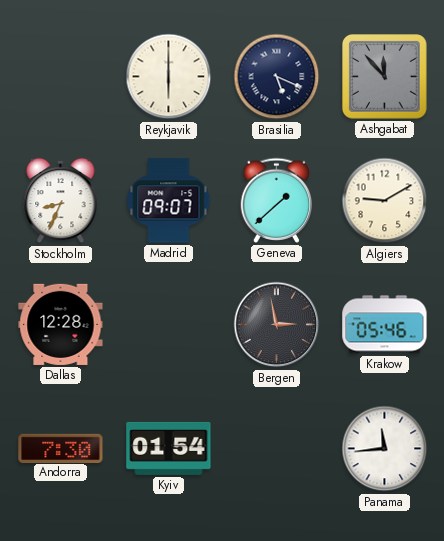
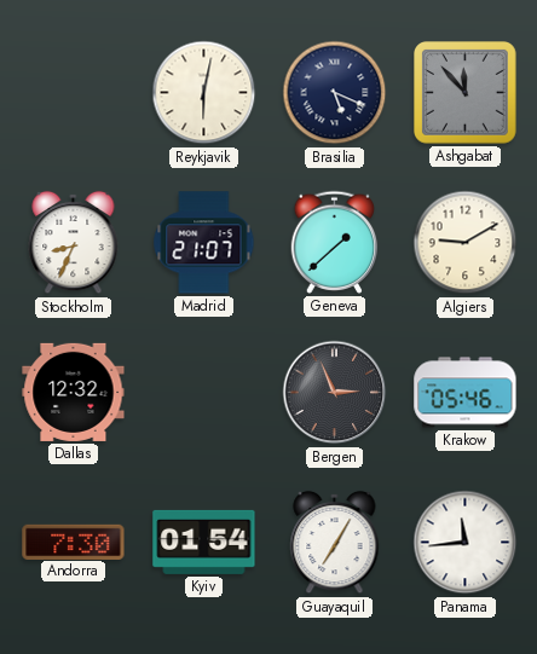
Reykjavik: 6:00 -> 6:02
Madrid: 09:07 -> 21:07
Dallas: 12:28 -> 12:32
Bergen: 2:58 -> 2:56
Guayaquil: none -> 7:05
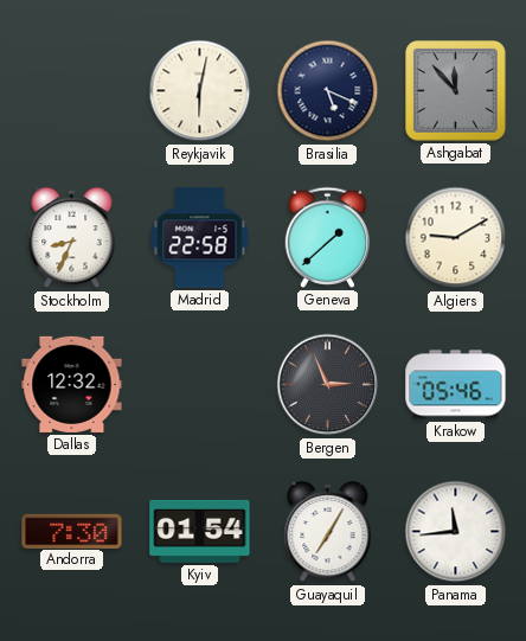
Madrid: 21:07 -> 22:58
